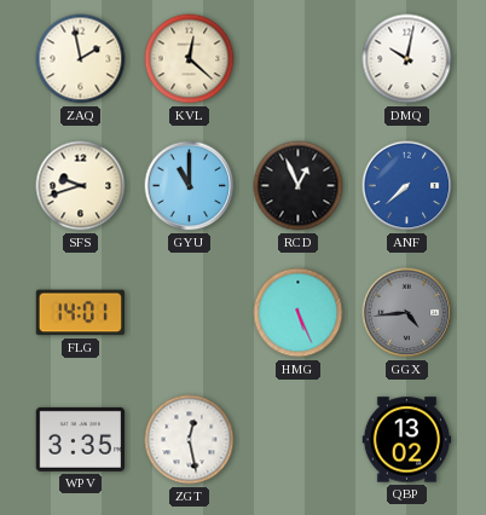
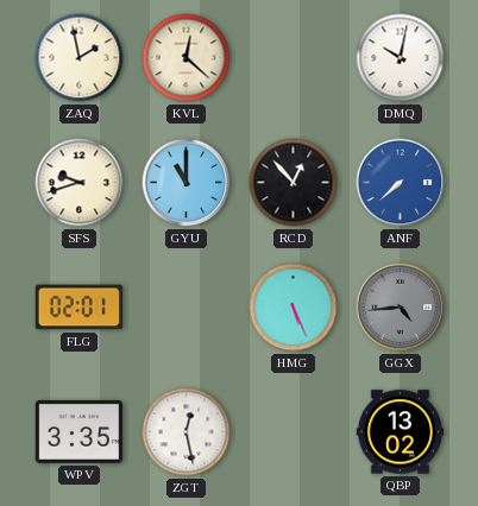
RCD: 12:56 -> 12:53
FLG: 14:01 -> 02:01
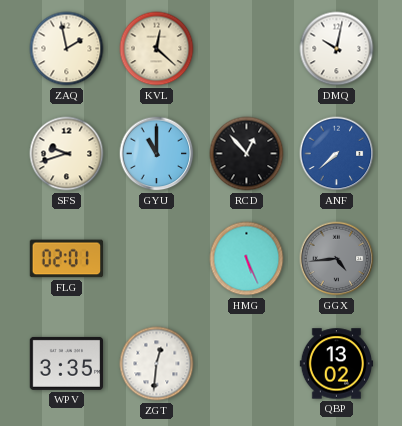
ZGT: 12:28 -> 12:31
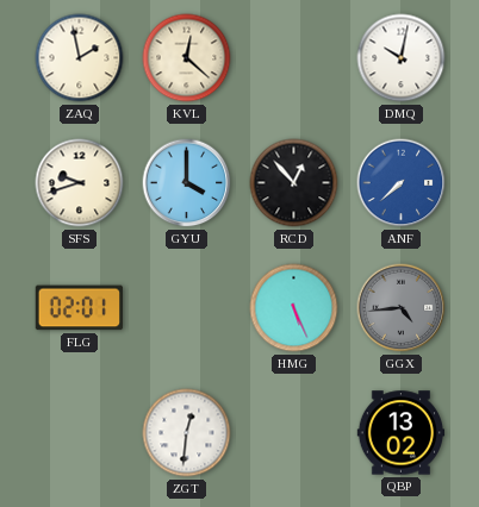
GYU: 11:00 -> 4:00
WPV: 3:35 -> none
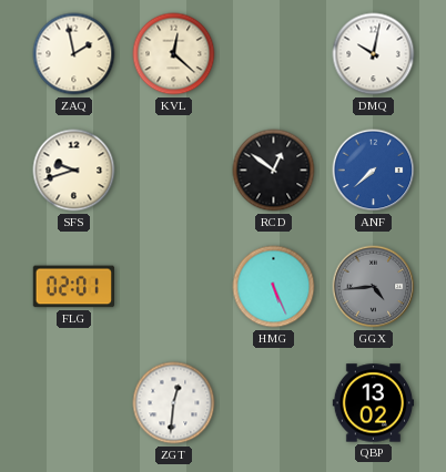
GYU: 4:00 -> none
RCD: 12:53 -> 12:51
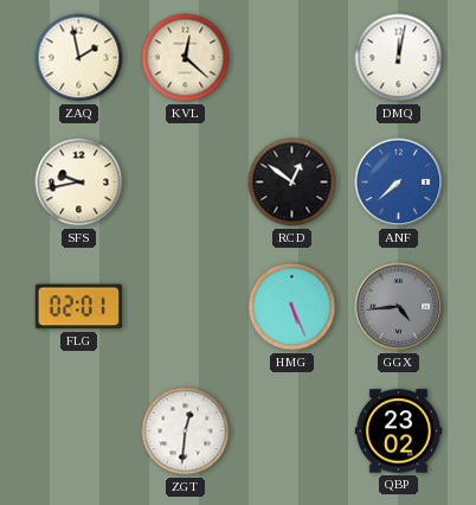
DMQ: 10:02 -> 12:02
SFS: 9:42 -> 9:43
QBP: 13:02 -> 23:02
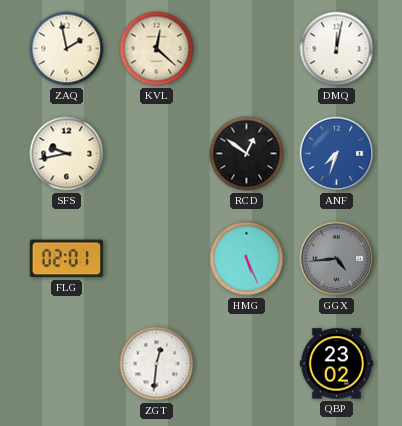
ANF: 7:38 -> 7:33
